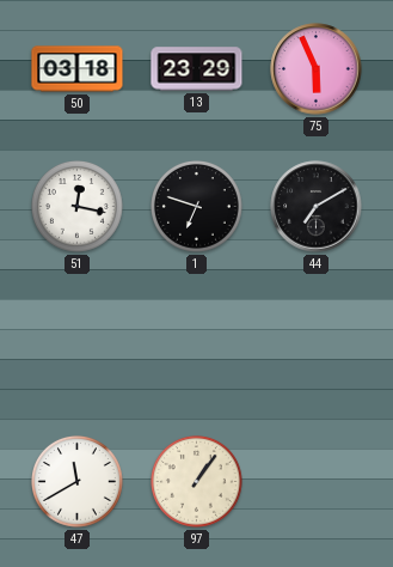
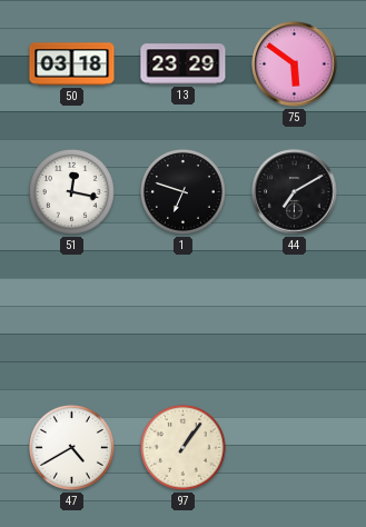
75: 5:56 -> 5:51
47: 11:40 -> 4:40
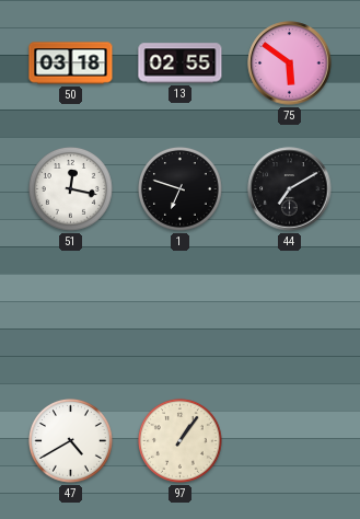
13: 23:29 -> 02:55
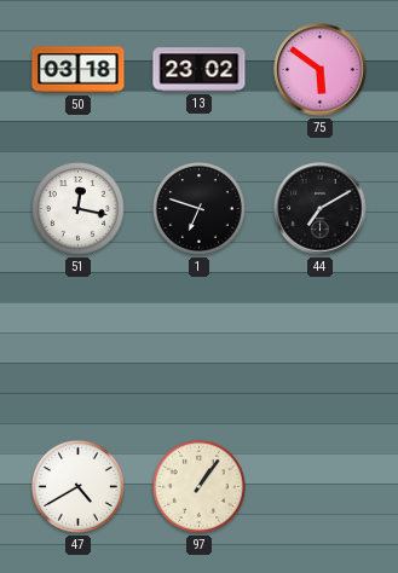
13: 02:55 -> 23:02
